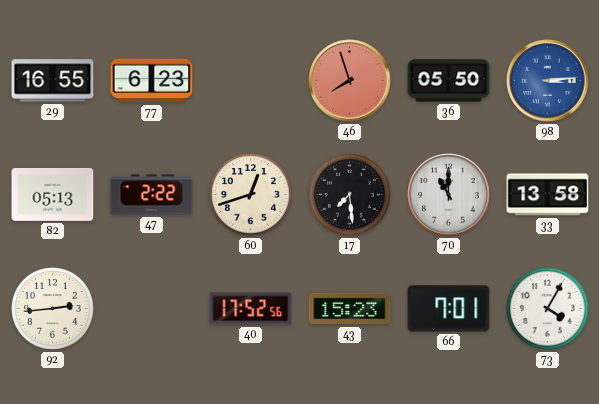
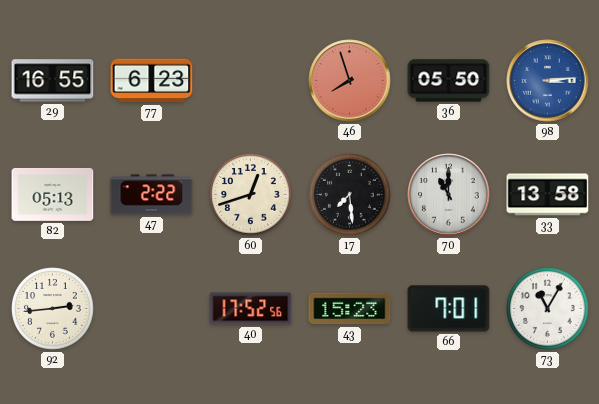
73: 4:05 -> 11:05
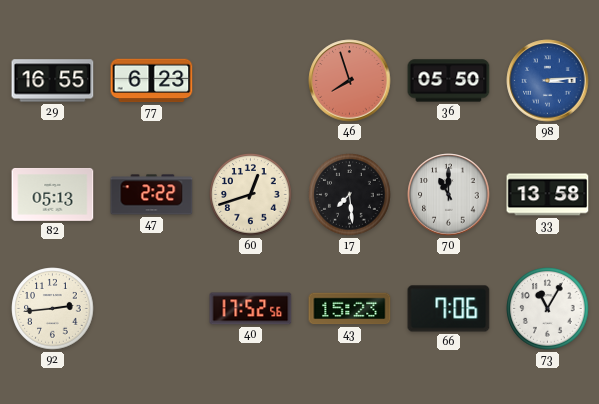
66: 7:01 -> 7:06
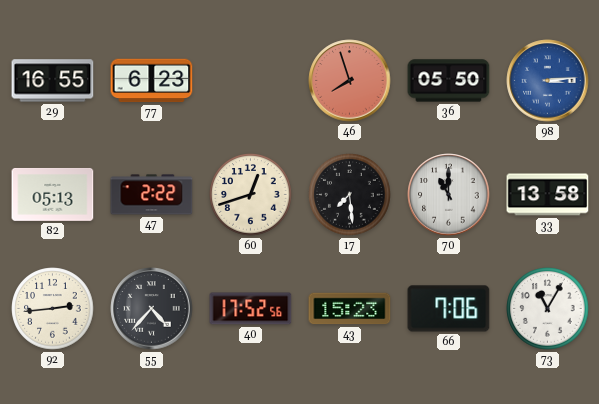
55: none -> 4:37
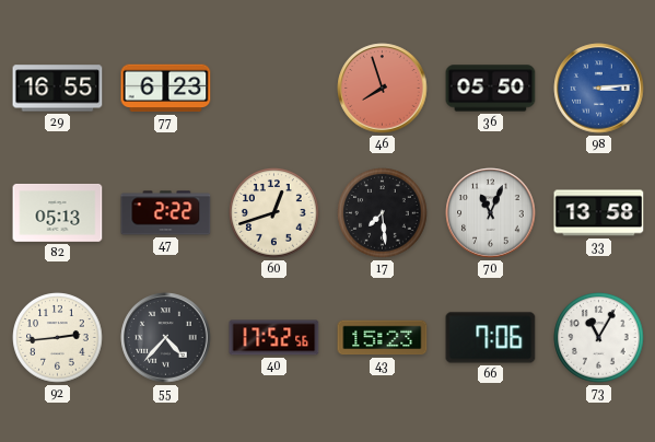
70: 11:00 -> 11:04
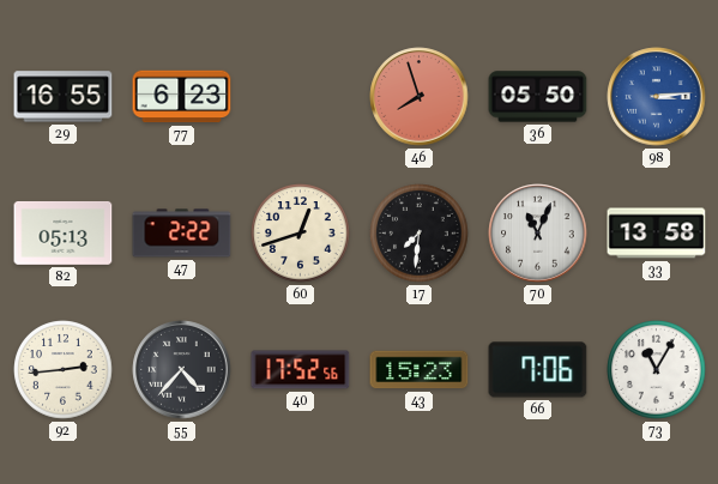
17: 7:29 -> 7:31
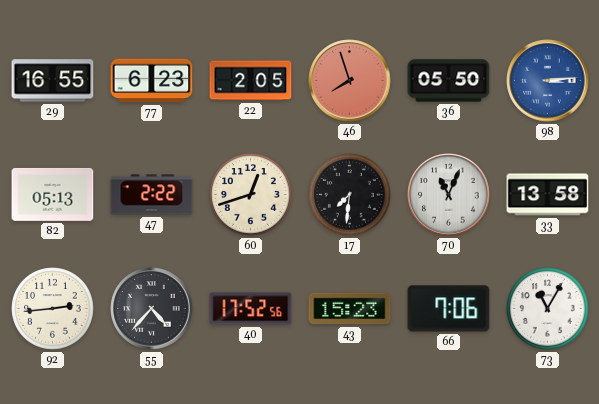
22: none -> 2:05
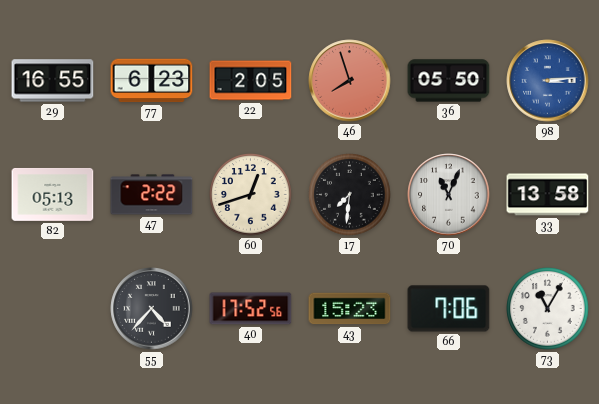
92: 2:44 -> none
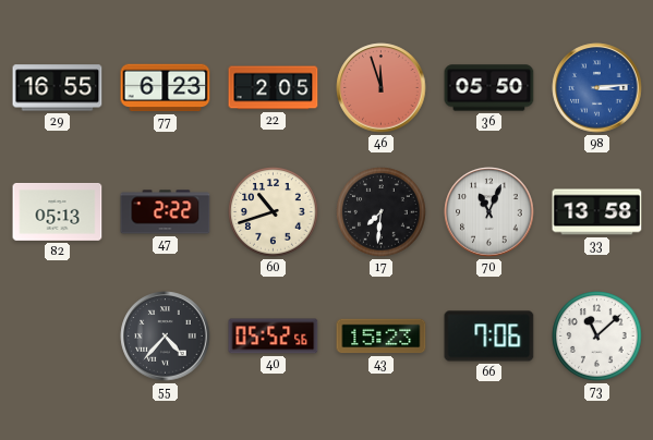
46: 7:57 -> 11:57
60: 12:42 -> 10:42
40: 17:52 -> 05:52
73: 11:05 -> 11:08
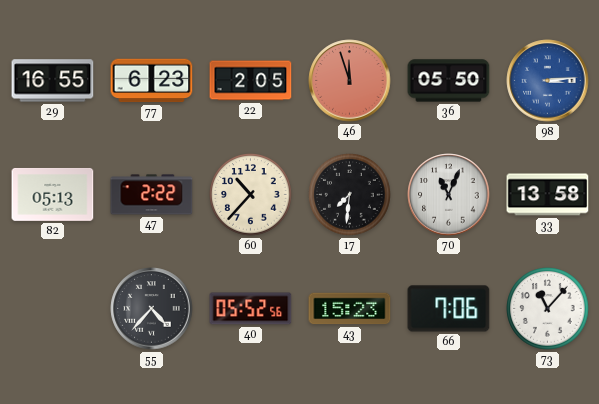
60: 10:42 -> 10:37
73: 11:08 -> 11:07
